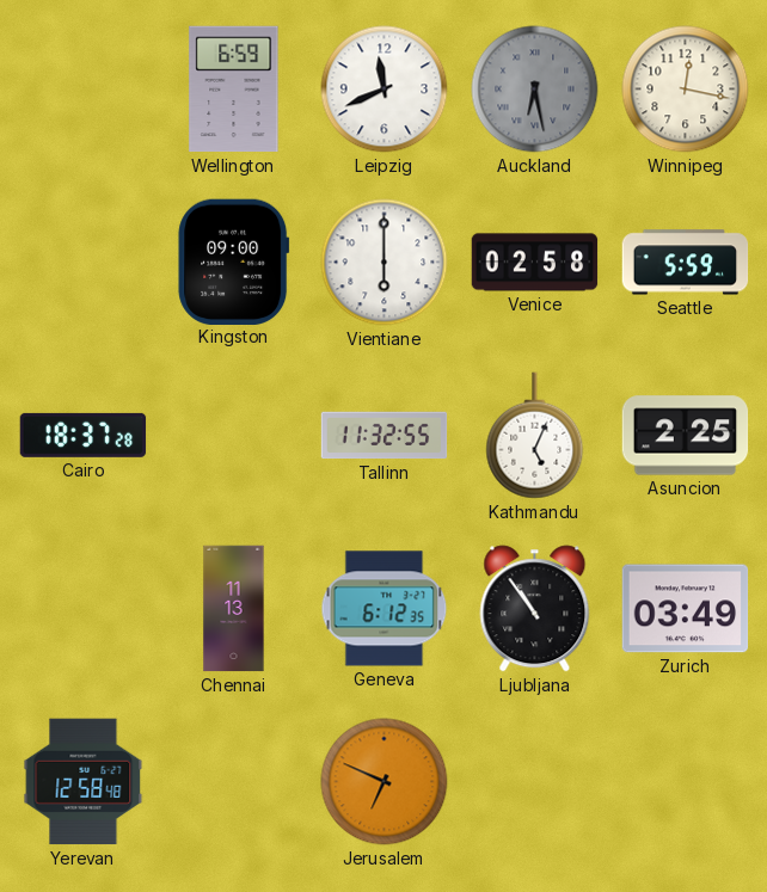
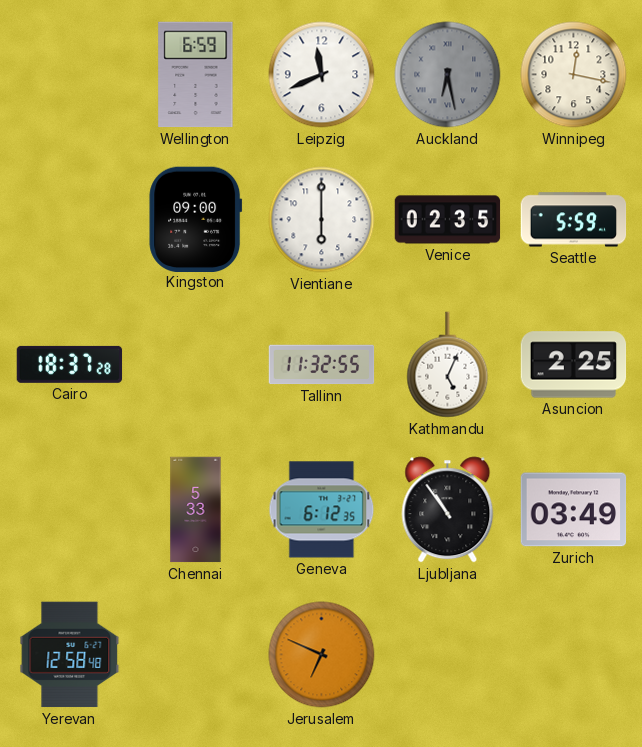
Venice: 02:58 -> 02:35
Chennai: 11:13 -> 5:33
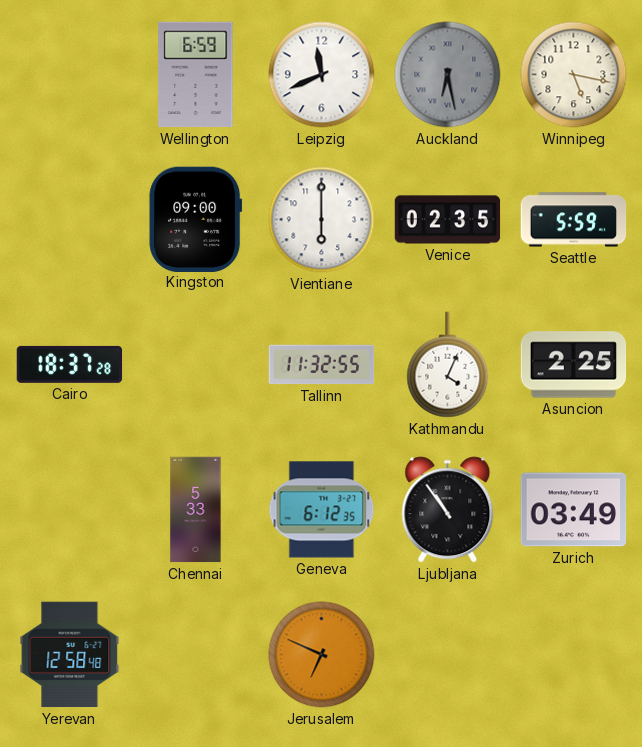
Winnipeg: 12:17 -> 5:17
Kathmandu: 5:04 -> 4:04
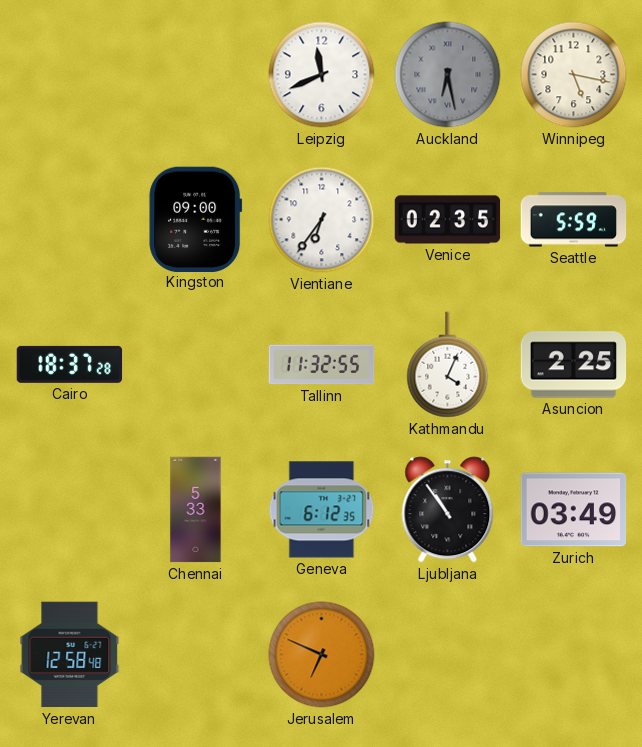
Wellington: 6:59 -> none
Vientiane: 6:00 -> 6:36
